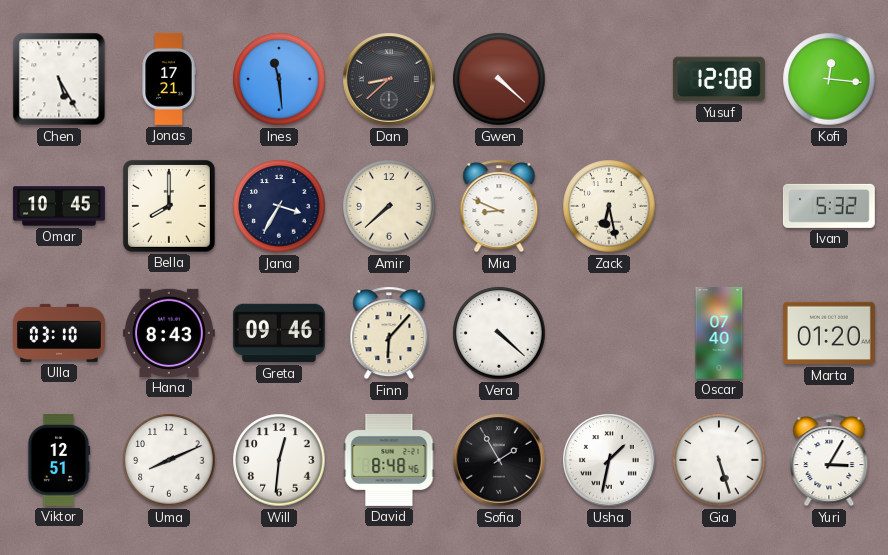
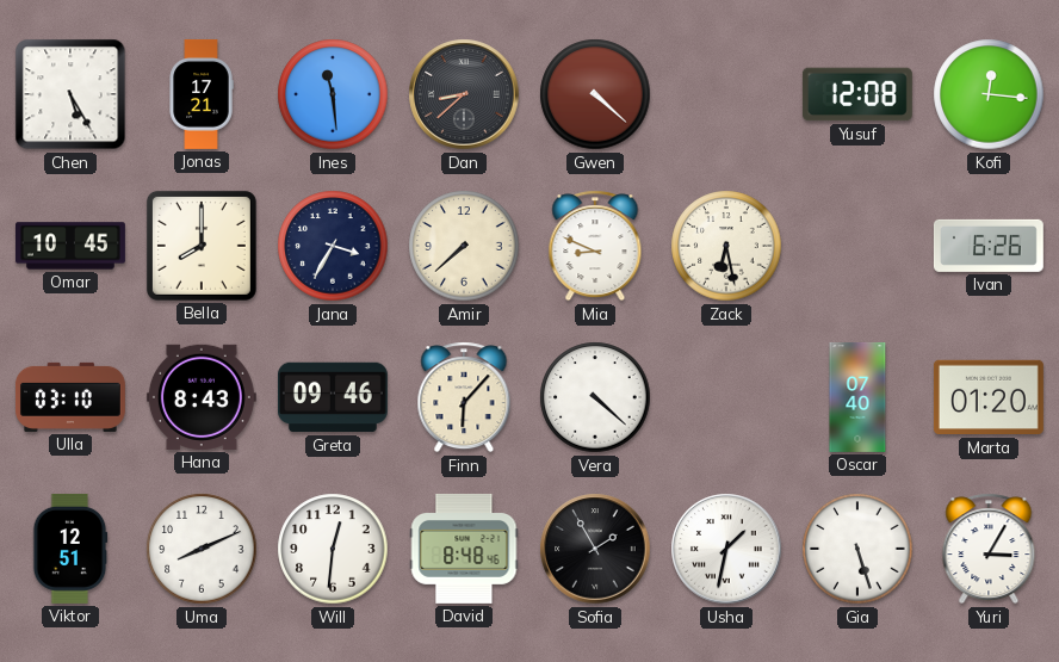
Ivan: 5:32 -> 6:26
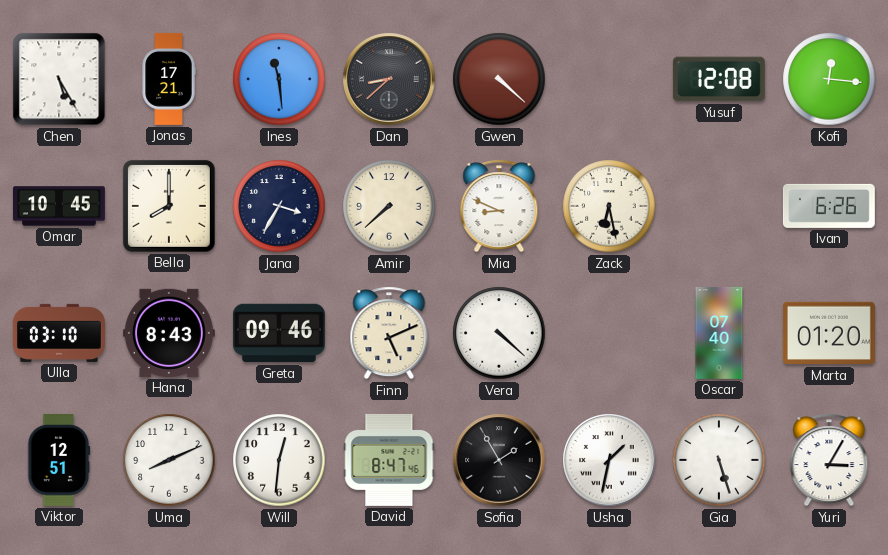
Finn: 6:07 -> 5:11
David: 8:48 -> 8:47
